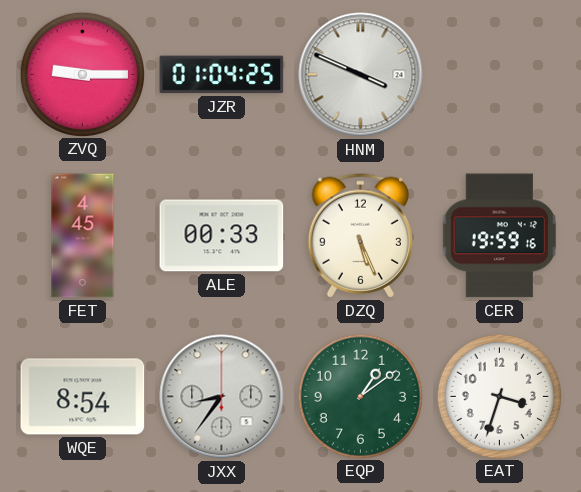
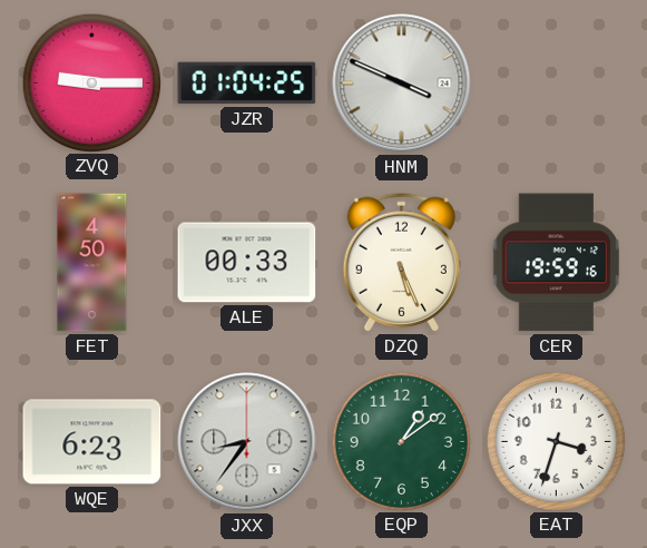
FET: 4:45 -> 4:50
WQE: 8:54 -> 6:23
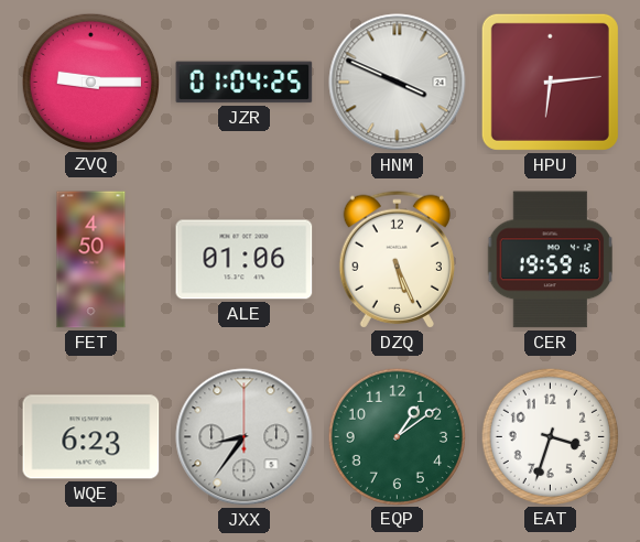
HPU: none -> 6:14
ALE: 00:33 -> 01:06
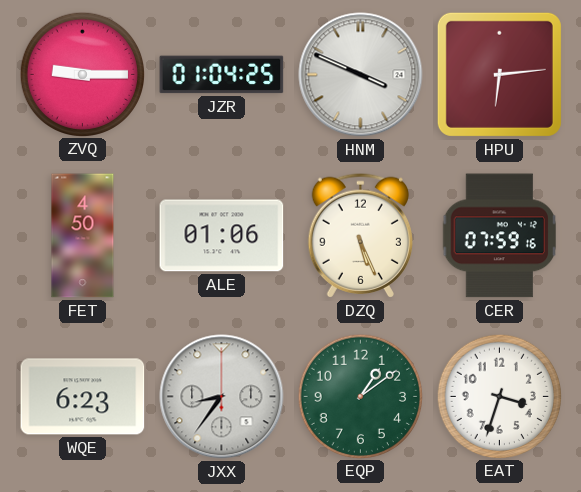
CER: 19:59 -> 07:59
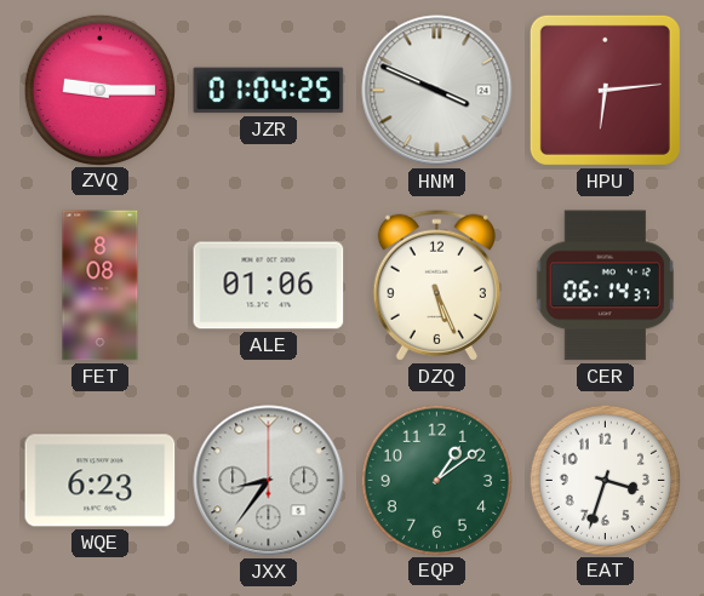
FET: 4:50 -> 8:08
CER: 07:59 -> 06:14
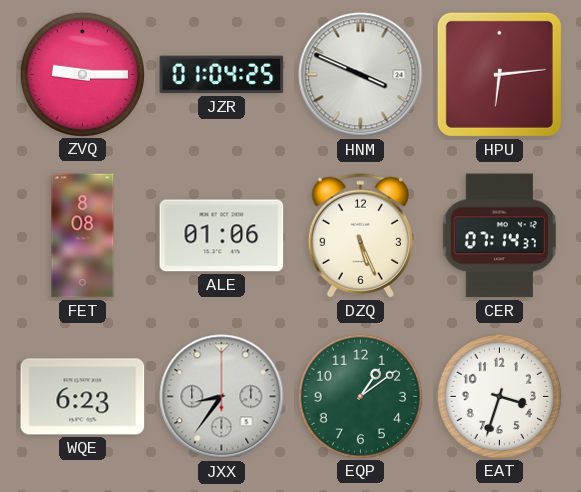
CER: 06:14 -> 07:14
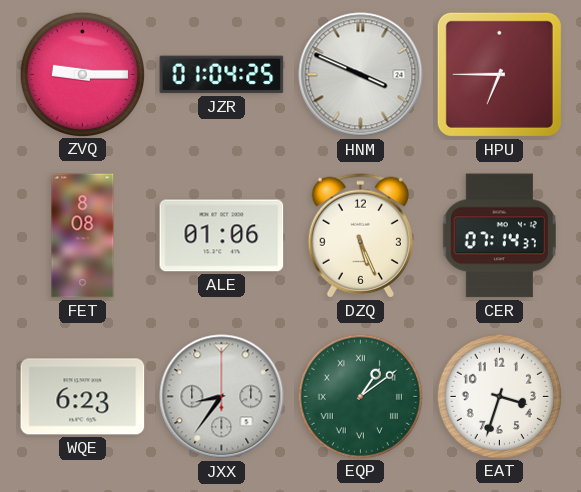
HPU: 6:14 -> 6:45
EQP numerals: Arabic -> Roman
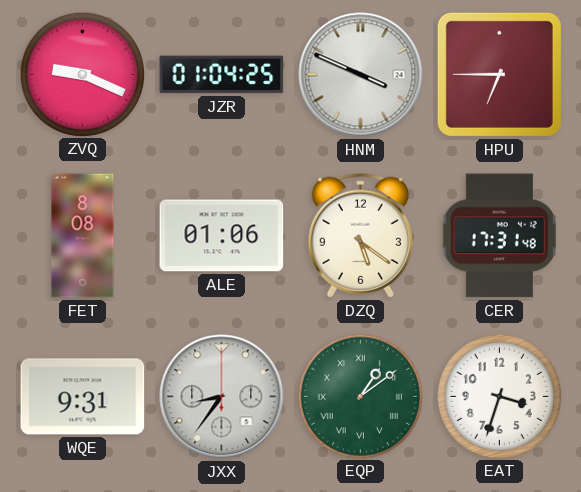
ZVQ: 9:15 -> 9:19
DZQ: 5:26 -> 5:21
CER: 07:14 -> 17:31
WQE: 6:23 -> 9:31
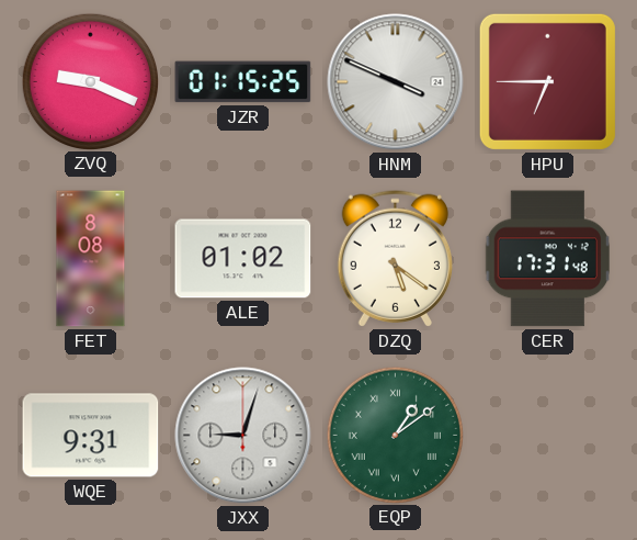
JZR: 01:04 -> 01:15
ALE: 01:06 -> 01:02
JXX: 8:36 -> 9:03
EAT: 3:33 -> none
